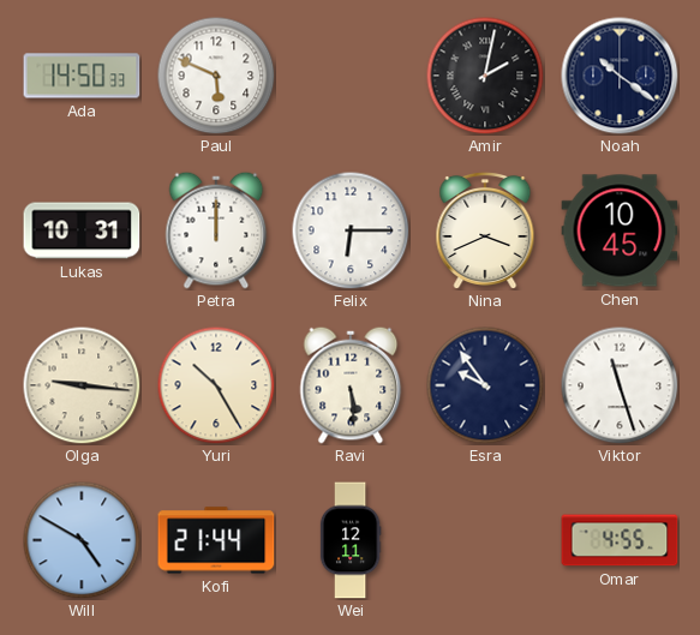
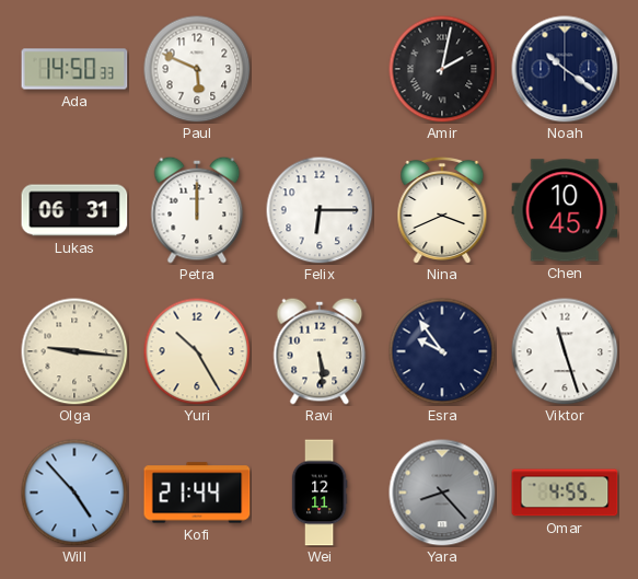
Lukas: 10:31 -> 06:31
Will: 4:50 -> 4:53
Yara: none -> 8:23
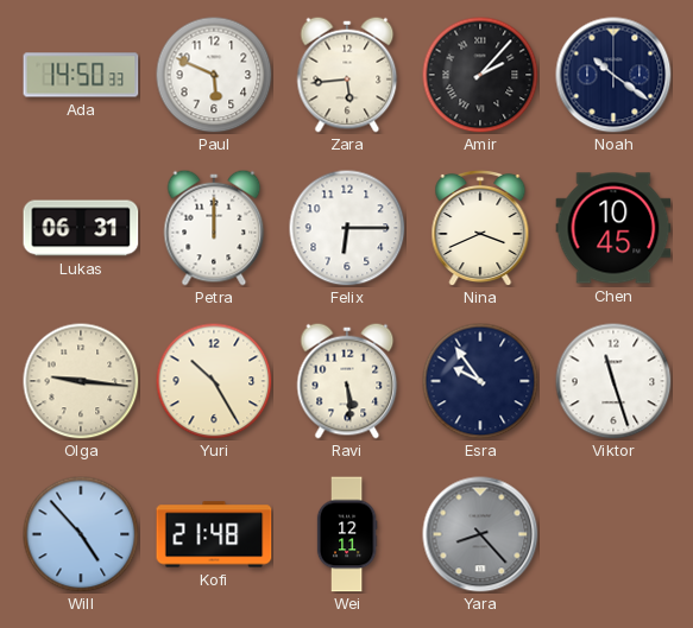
Zara: none -> 5:44
Amir: 2:02 -> 2:07
Kofi: 21:44 -> 21:48
Omar: 4:55 -> none
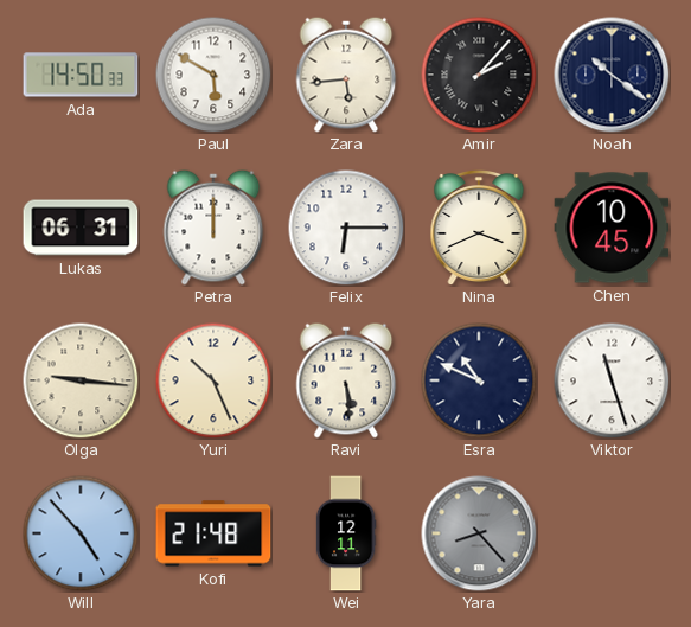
Paul: 5:49 -> 5:50
Yuri: 10:25 -> 10:26
Esra: 9:54 -> 10:49
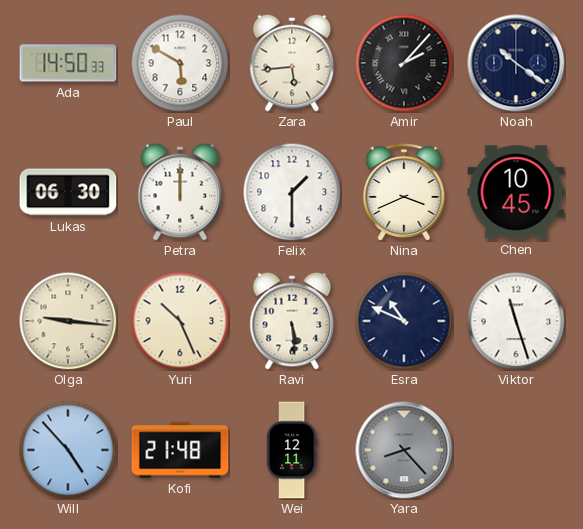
Lukas: 06:31 -> 06:30
Felix: 6:15 -> 1:30
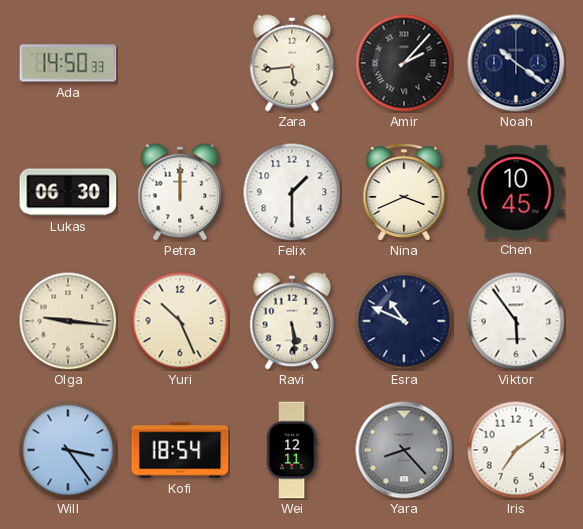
Paul: 5:50 -> none
Viktor: 11:27 -> 5:54
Will: 4:53 -> 3:24
Kofi: 21:48 -> 18:54
Iris: none -> 7:09
